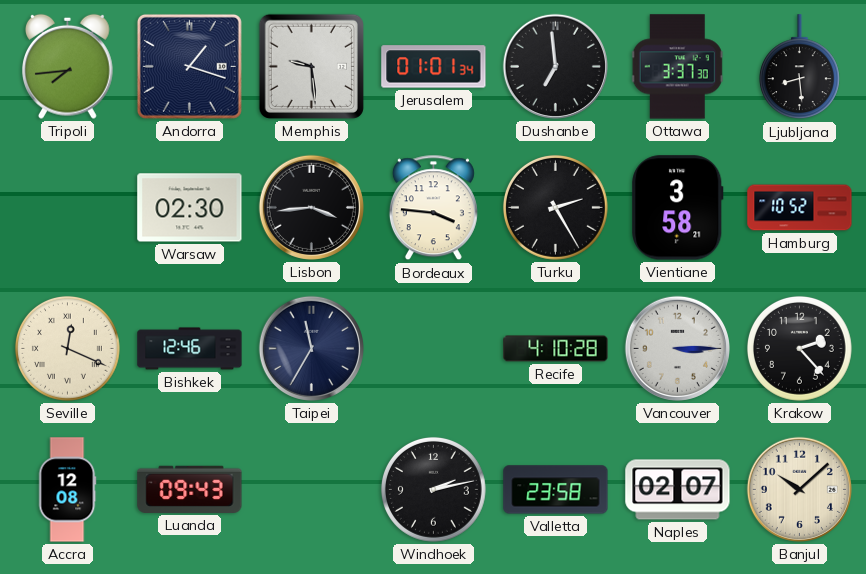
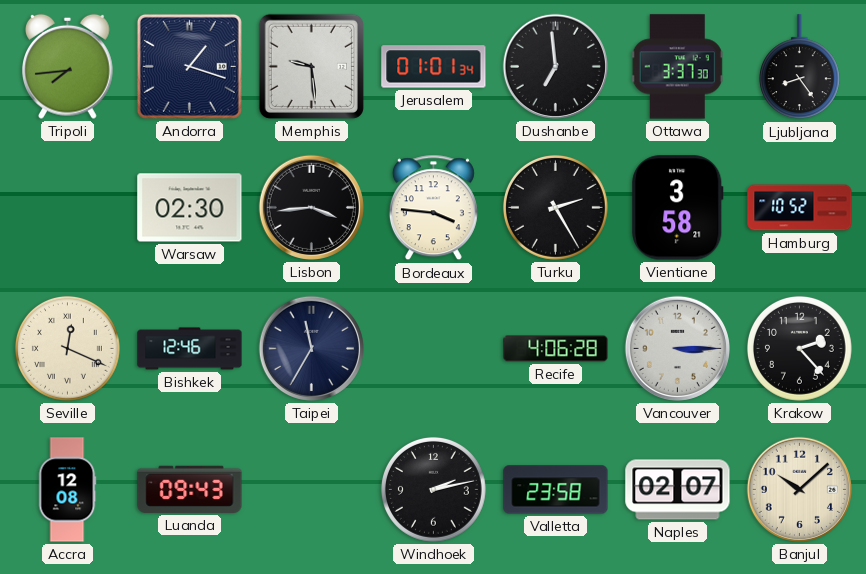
Ljubljana: 8:29 -> 8:24
Recife: 4:10 -> 4:06
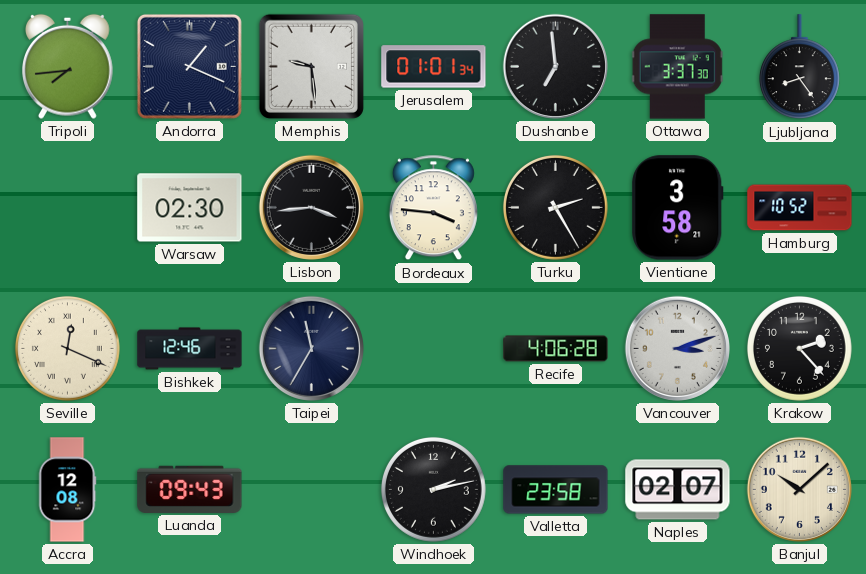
Andorra: 1:18 -> 1:19
Vancouver: 3:15 -> 3:12
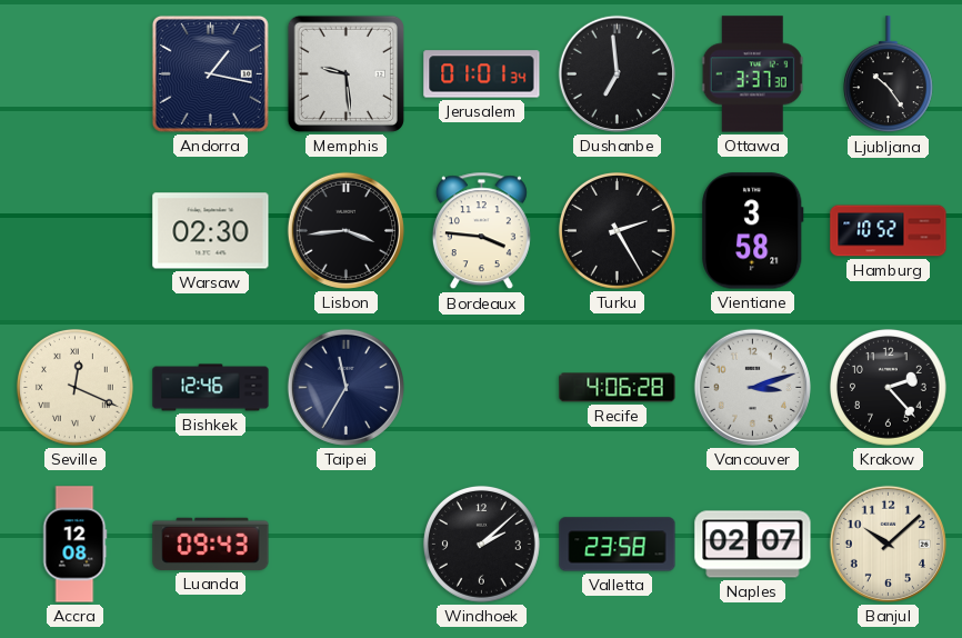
Tripoli: 7:44 -> none
Andorra: 1:19 -> 1:17
Ljubljana: 8:24 -> 10:24
Windhoek: 2:13 -> 2:08
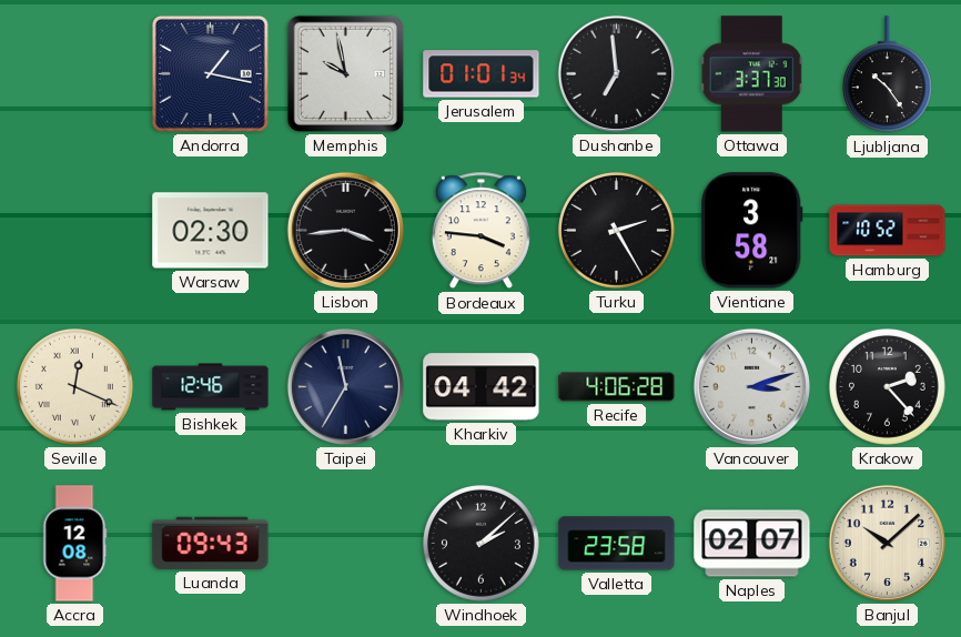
Memphis: 9:29 -> 9:58
Kharkiv: none -> 04:42
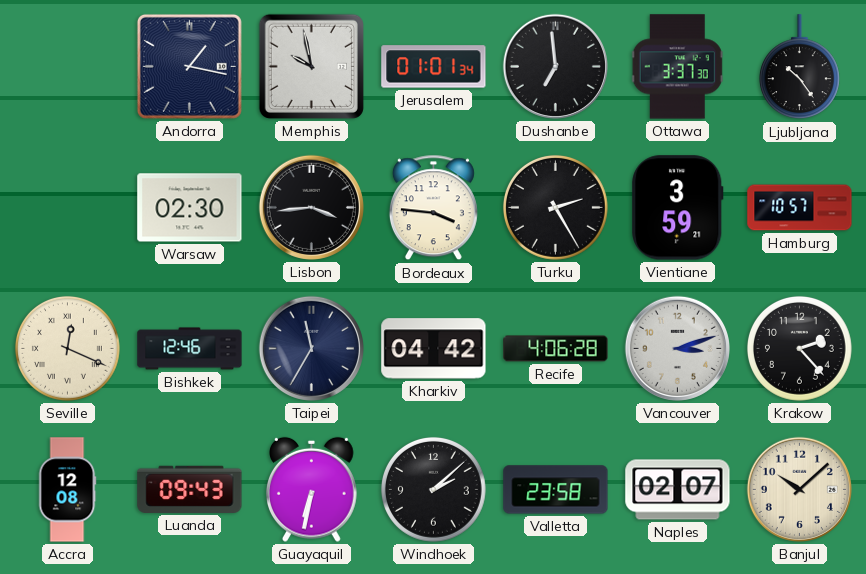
Vientiane: 3:58 -> 3:59
Hamburg: 10:52 -> 10:57
Guayaquil: none -> 6:32
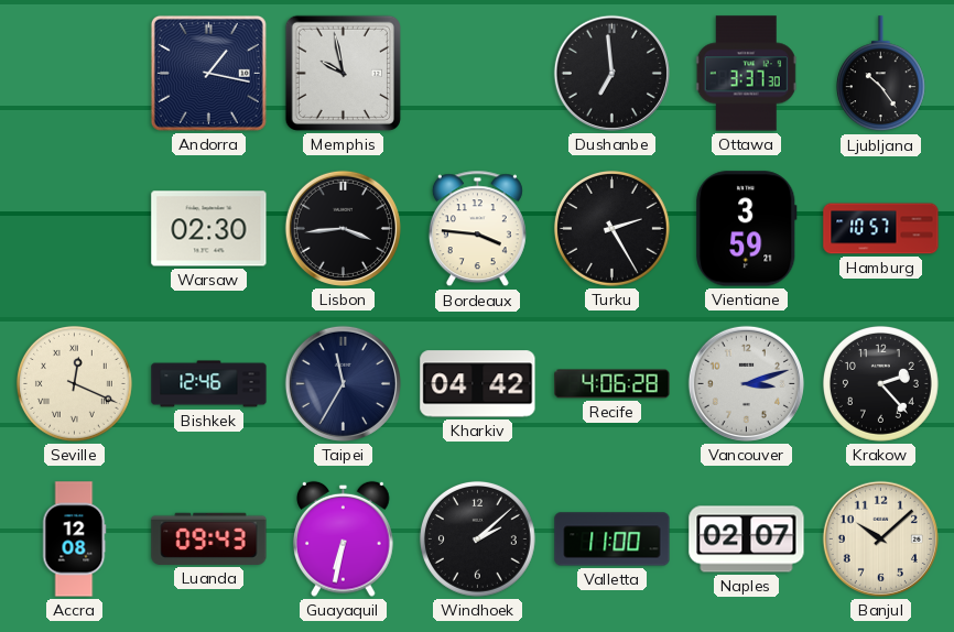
Jerusalem: 01:01 -> none
Valletta: 23:58 -> 11:00
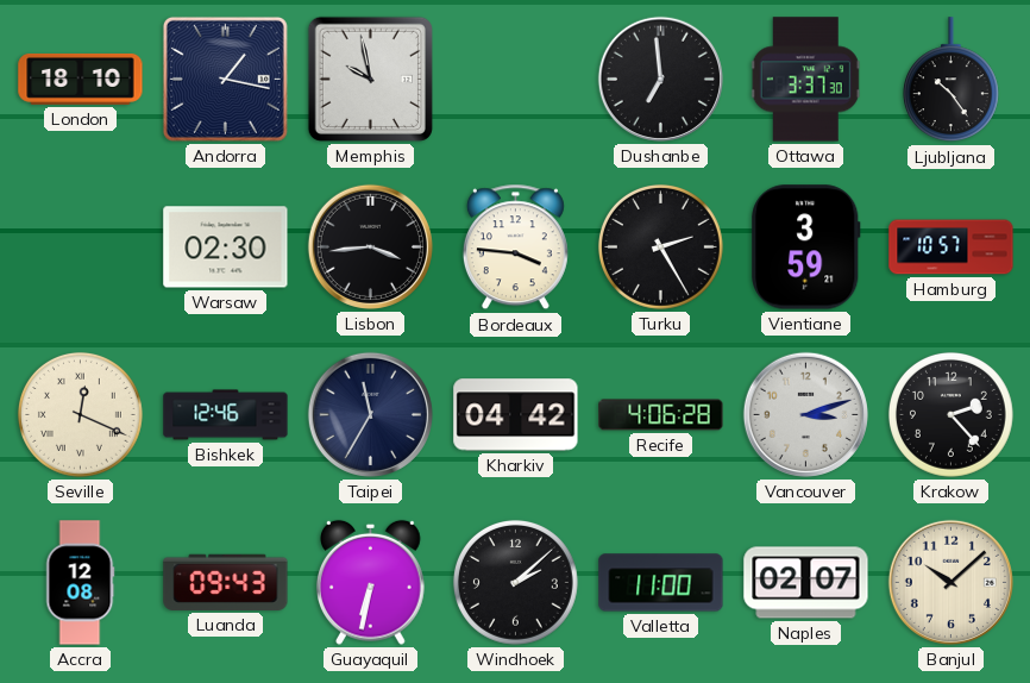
London: none -> 18:10
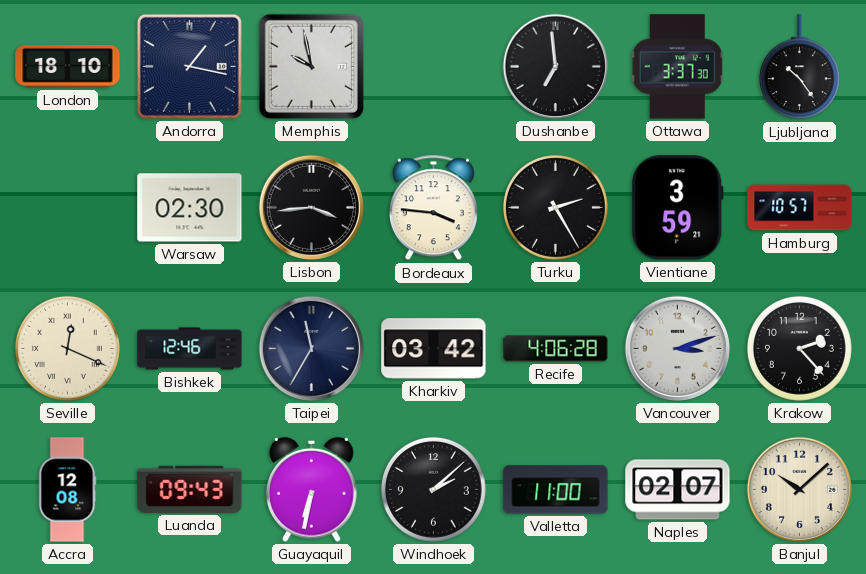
Kharkiv: 04:42 -> 03:42
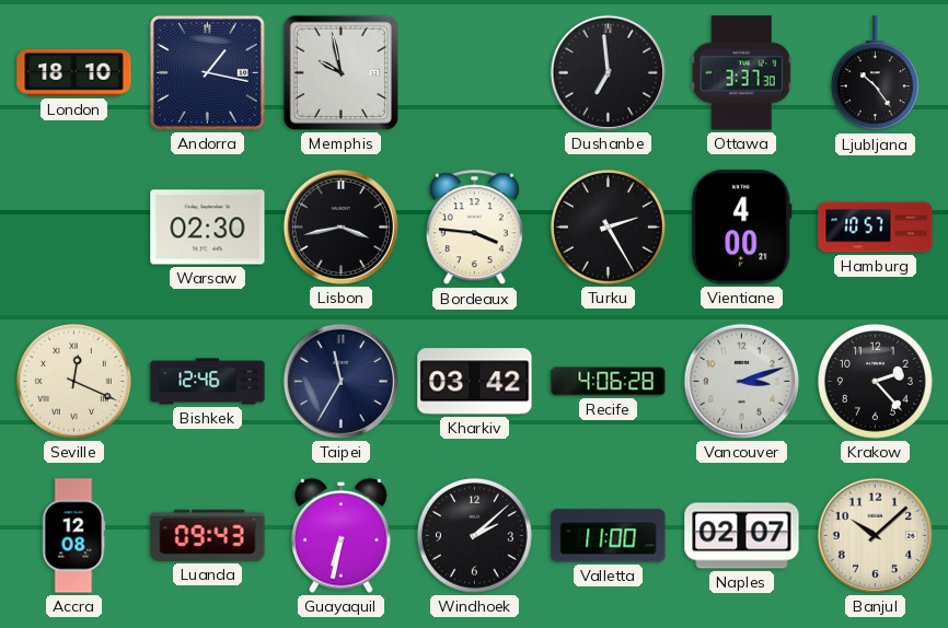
Lisbon: 3:44 -> 3:43
Vientiane: 3:59 -> 4:00
